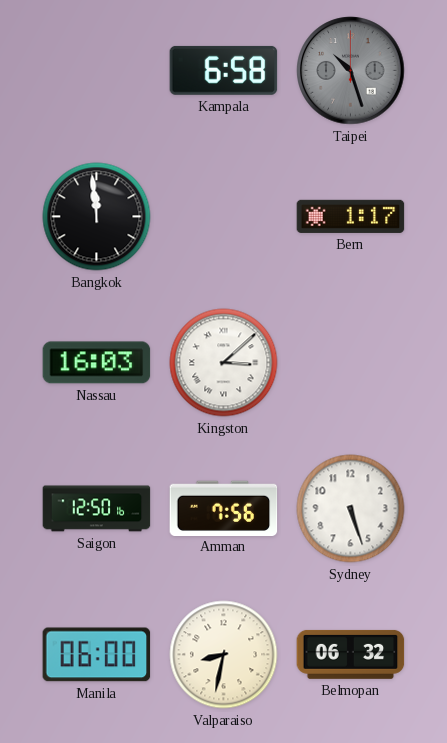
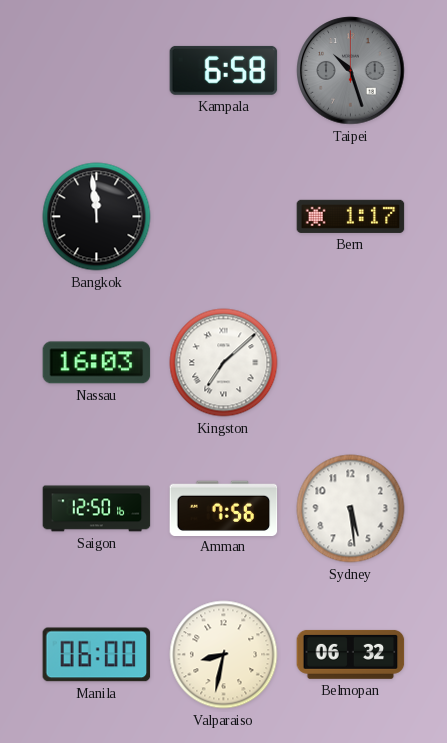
Kingston: 3:08 -> 7:08
Sydney: 5:27 -> 5:29
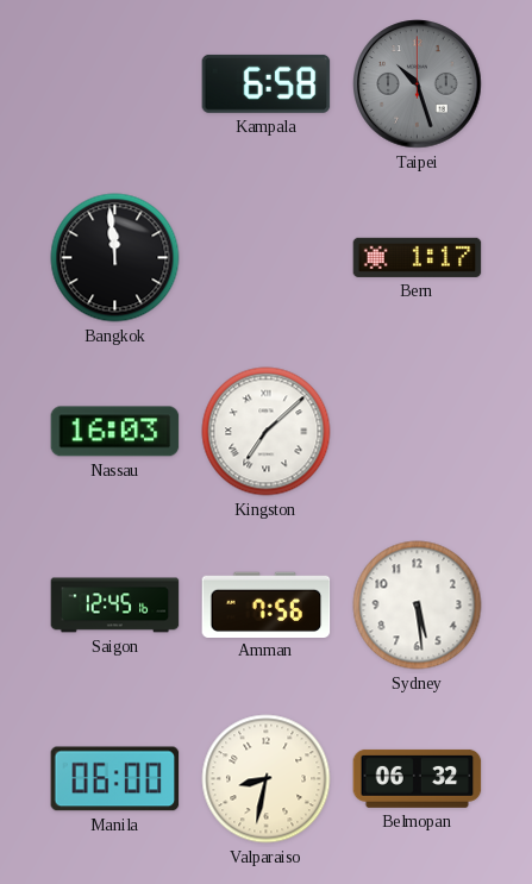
Saigon: 12:50 -> 12:45
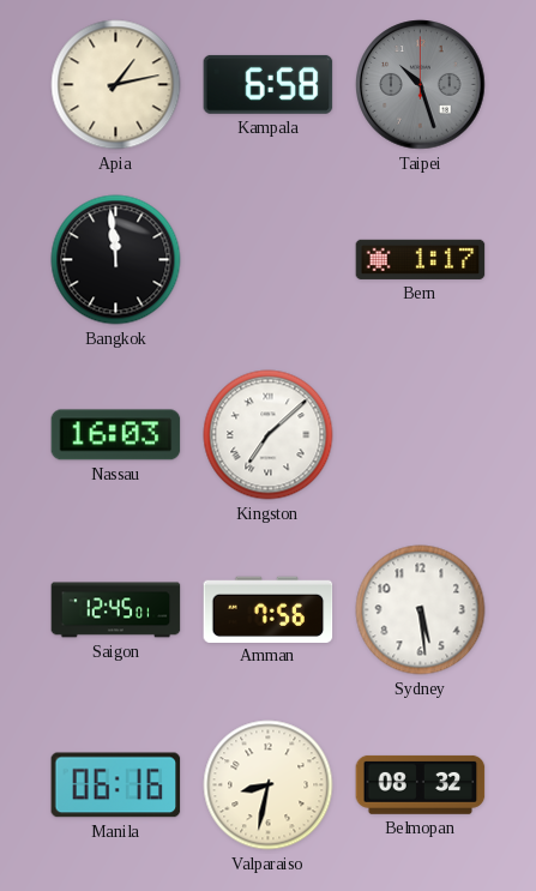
Apia: none -> 1:13
Saigon: 12:45:16 -> 12:45:01
Manila: 06:00 -> 06:16
Belmopan: 06:32 -> 08:32
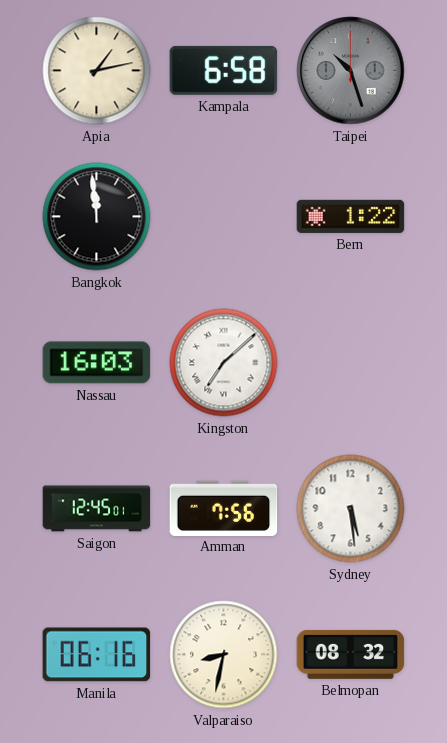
Bern: 1:17 -> 1:22
